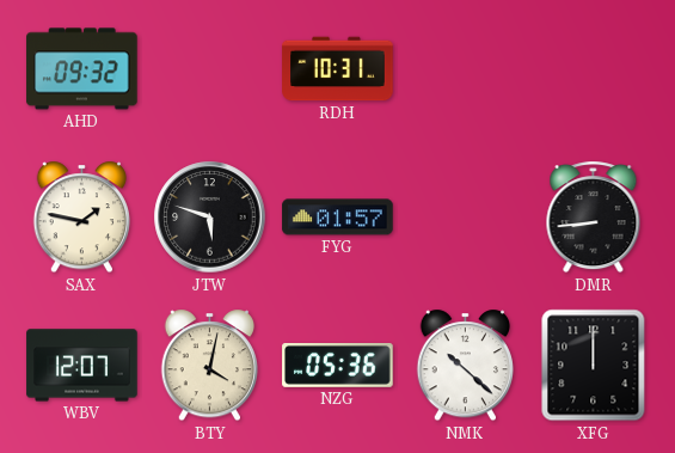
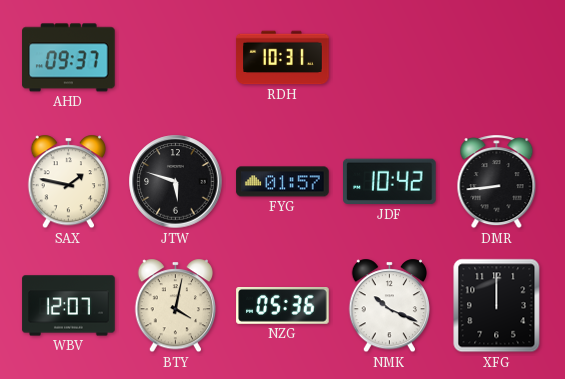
AHD: 09:32 -> 09:37
JDF: none -> 10:42
NMK: 10:22 -> 10:19
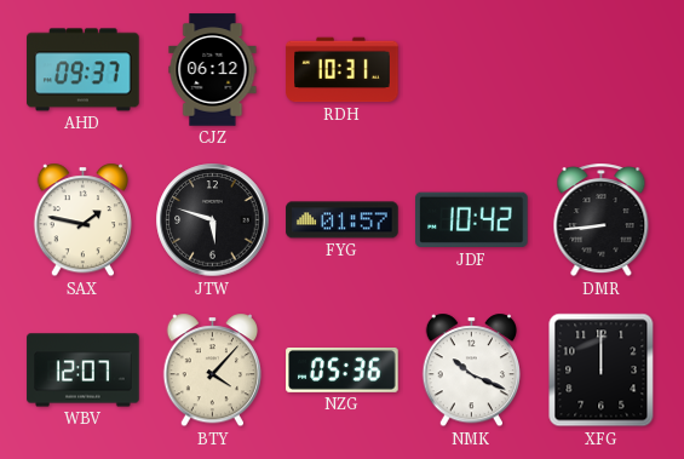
CJZ: none -> 06:12
BTY: 4:02 -> 4:07
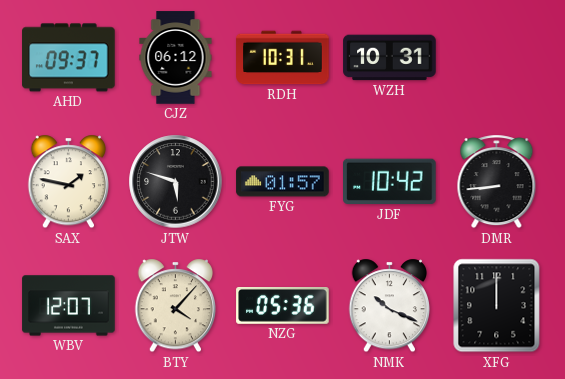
WZH: none -> 10:31
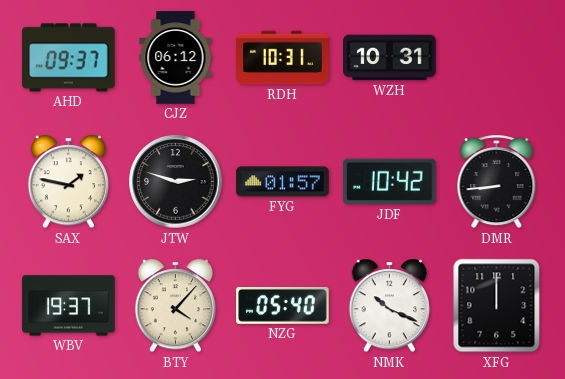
JTW: 5:48 -> 2:48
WBV: 12:07 -> 19:37
NZG: 05:36 -> 05:40
